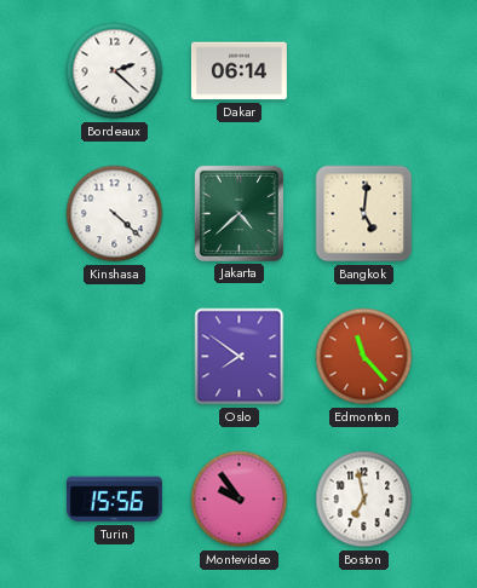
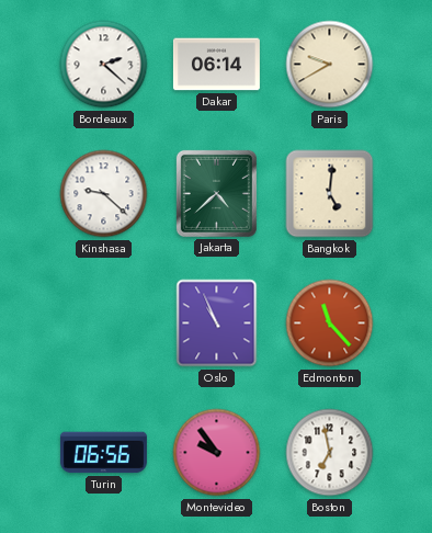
Paris: none -> 9:40
Kinshasa: 4:22 -> 9:22
Oslo: 7:51 -> 10:56
Turin: 15:56 -> 06:56
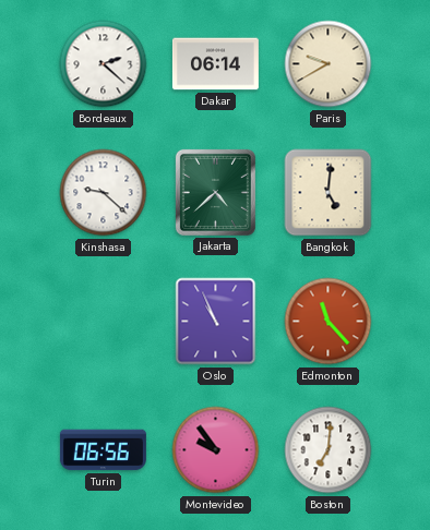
Boston: 6:58 -> 7:01
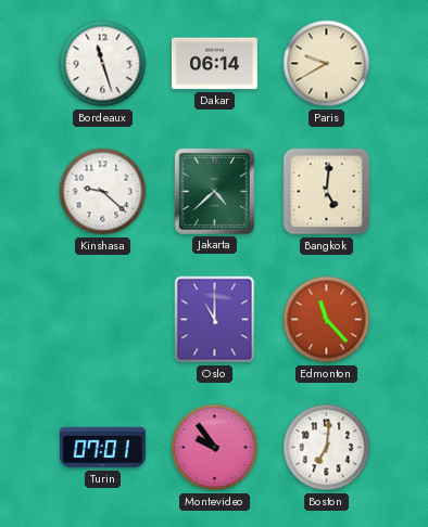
Bordeaux: 2:22 -> 11:27
Oslo: 10:56 -> 11:00
Turin: 06:56 -> 07:01
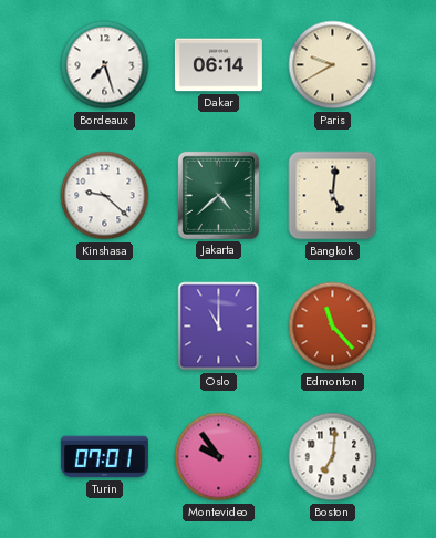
Bordeaux: 11:27 -> 7:27
